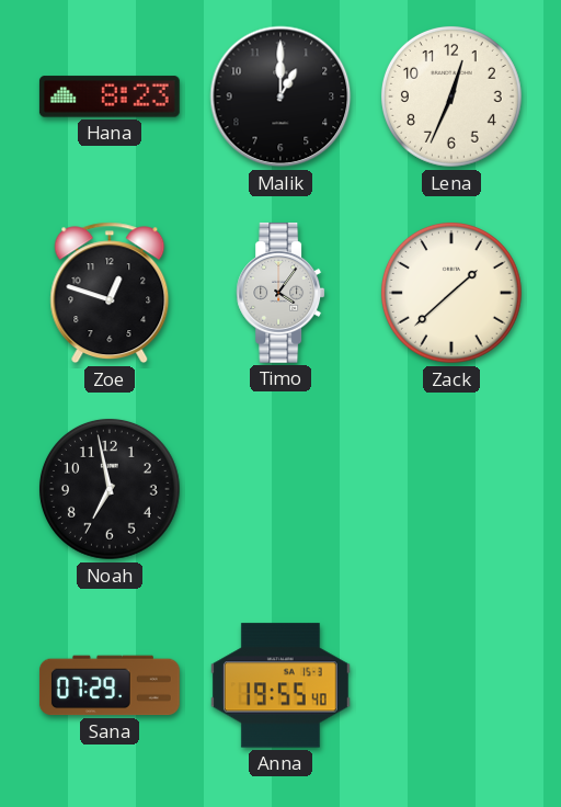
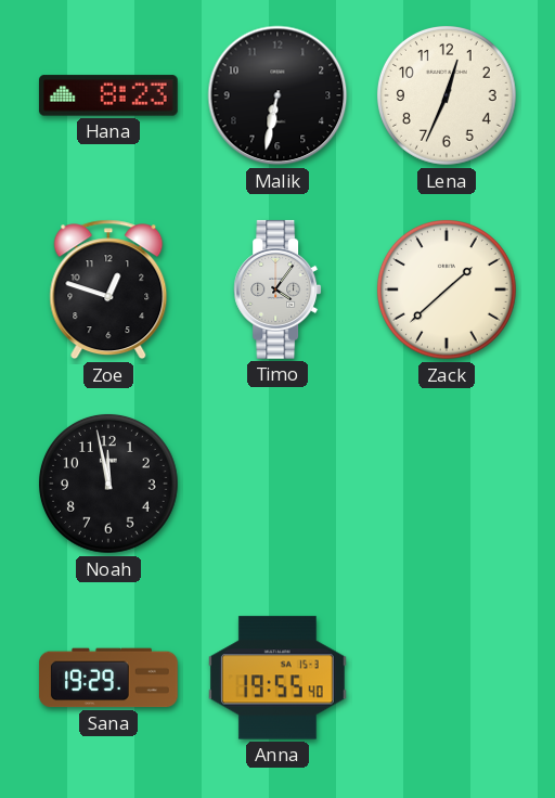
Malik: 1:00 -> 6:32
Noah: 6:58 -> 11:58
Sana: 07:29 -> 19:29
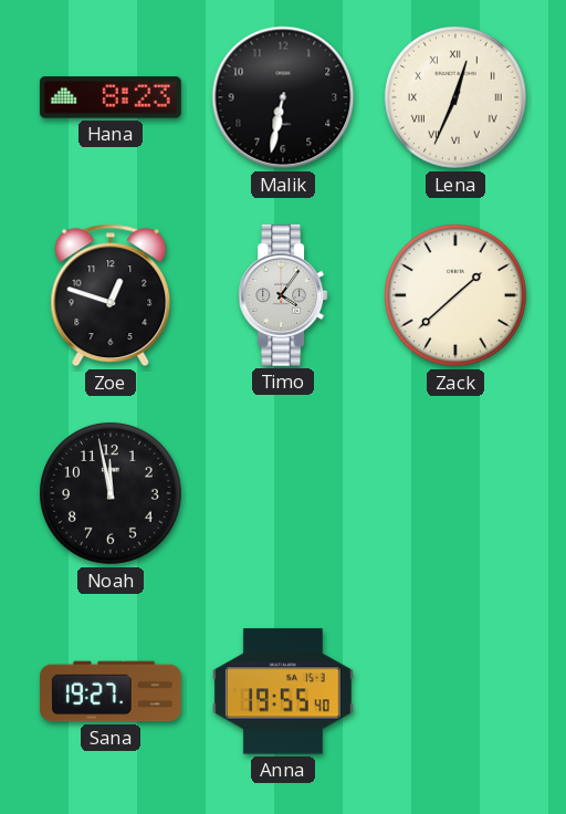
Lena numerals: Arabic -> Roman
Sana: 19:29 -> 19:27
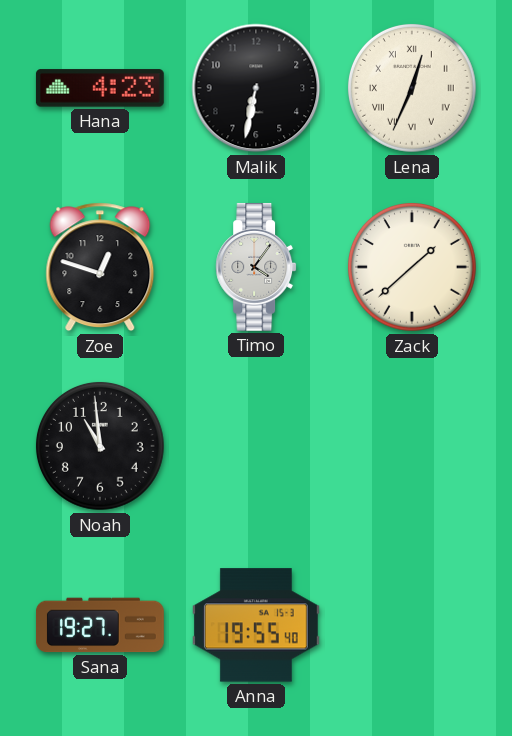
Hana: 8:23 -> 4:23
Noah: 11:58 -> 10:59
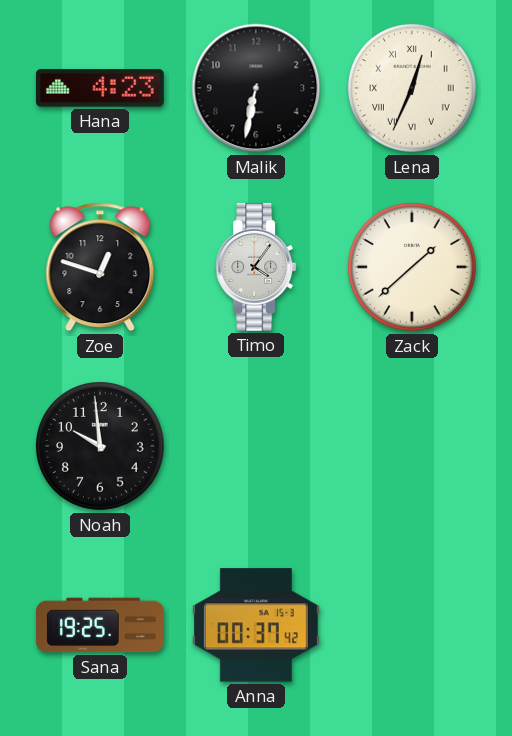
Noah: 10:59 -> 9:59
Sana: 19:27 -> 19:25
Anna: 19:55 -> 00:37
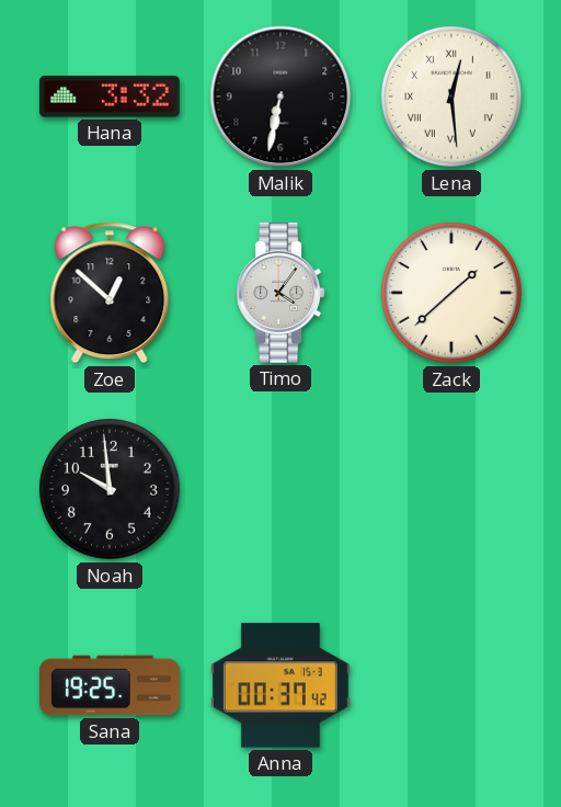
Hana: 4:23 -> 3:32
Lena: 12:34 -> 12:29
Zoe: 12:48 -> 12:52
